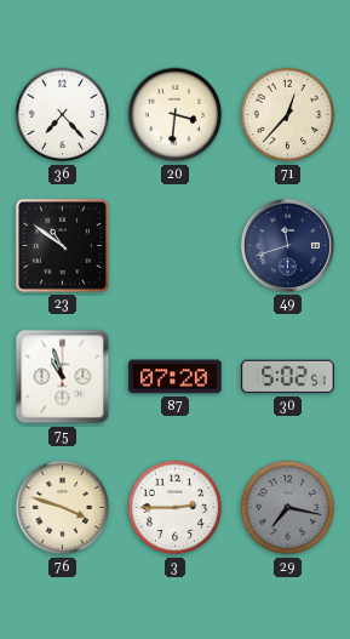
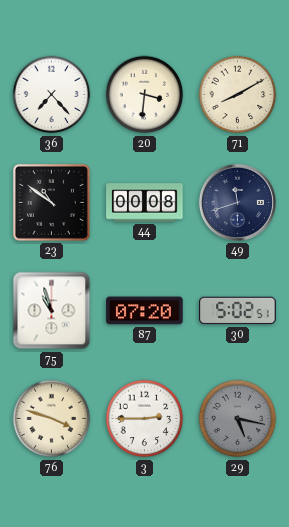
71: 12:37 -> 8:10
44: none -> 00:08
29: 7:17 -> 5:17
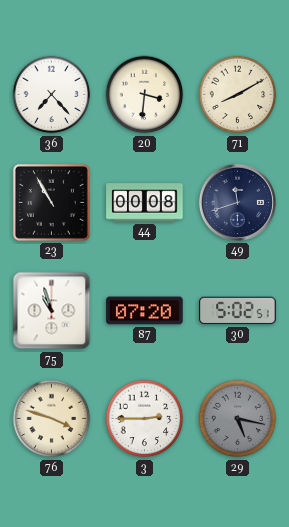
23: 10:51 -> 10:55
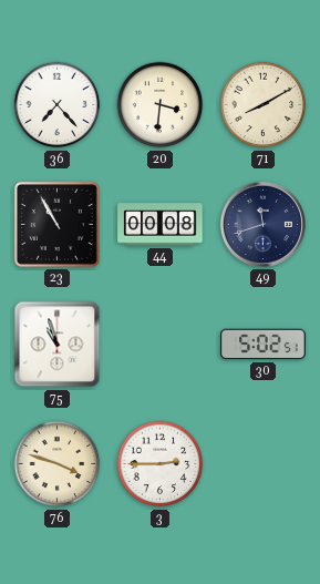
87: 07:20 -> none
29: 5:17 -> none
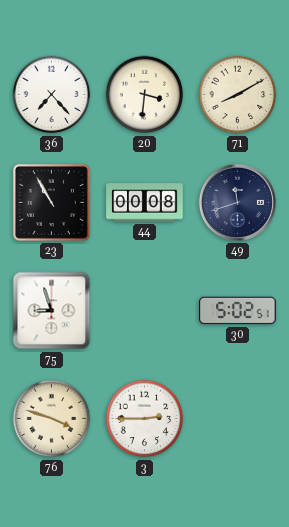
75: 10:57 -> 8:57
